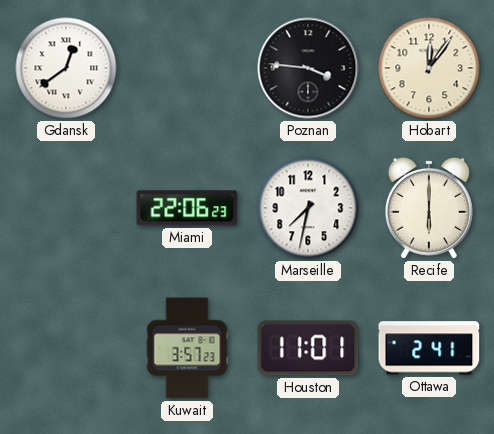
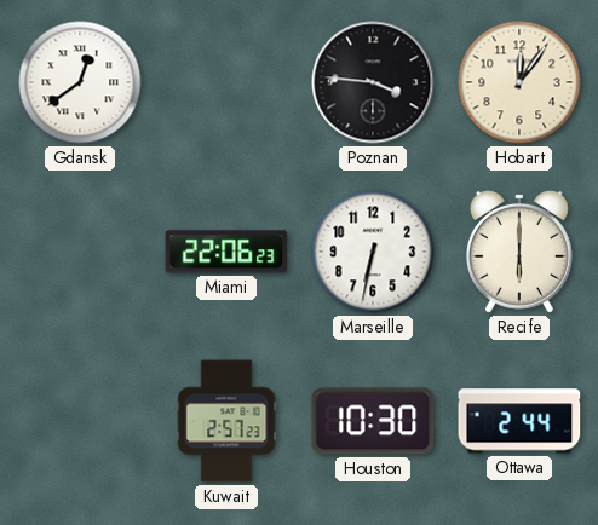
Marseille: 7:32 -> 6:32
Kuwait: 3:57 -> 2:57
Houston: 11:01 -> 10:30
Ottawa: 2:41 -> 2:44
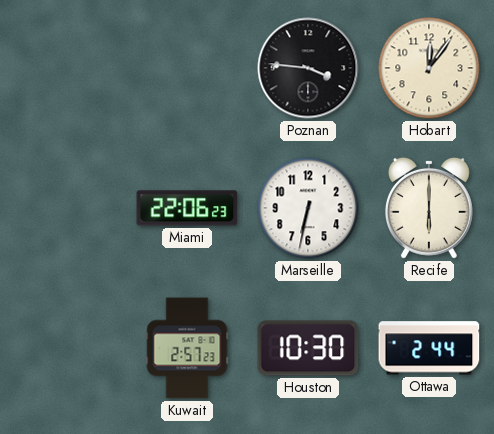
Gdansk: 12:39 -> none
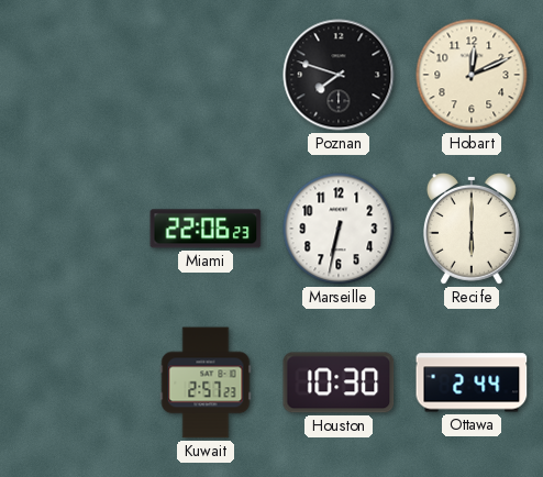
Poznan: 3:46 -> 7:48
Hobart: 12:06 -> 12:11
